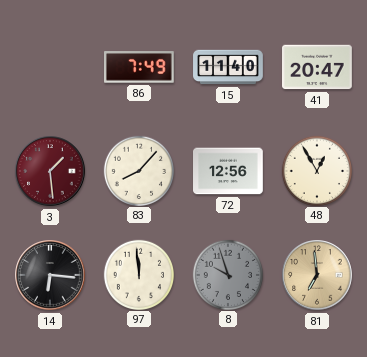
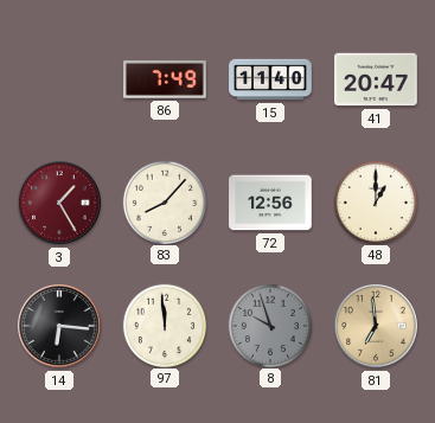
3: 1:29 -> 1:25
48: 12:55 -> 1:00
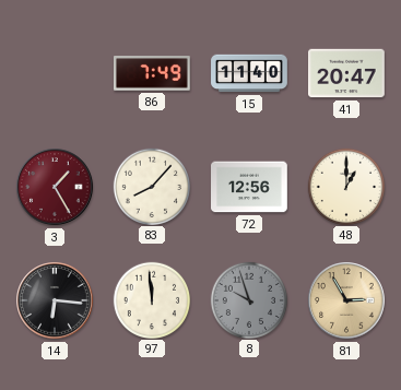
81: 6:59 -> 2:55
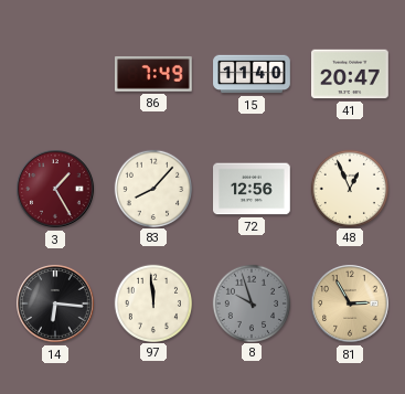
48: 1:00 -> 12:56
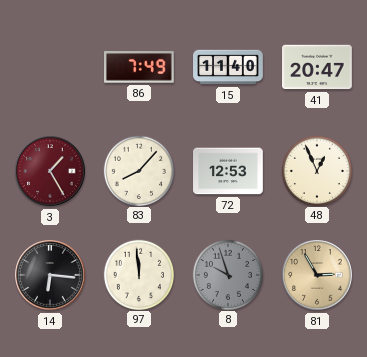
72: 12:56 -> 12:53
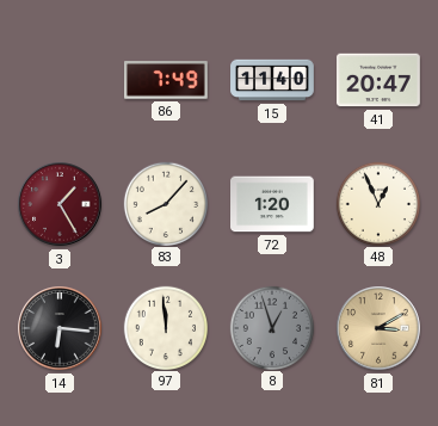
72: 12:53 -> 1:20
8: 9:57 -> 12:57
81: 2:55 -> 3:10
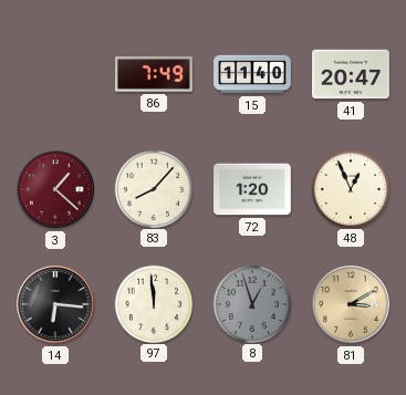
3: 1:25 -> 1:22
